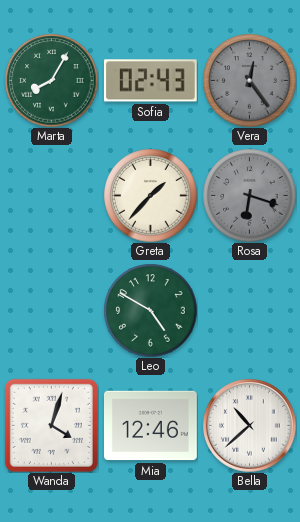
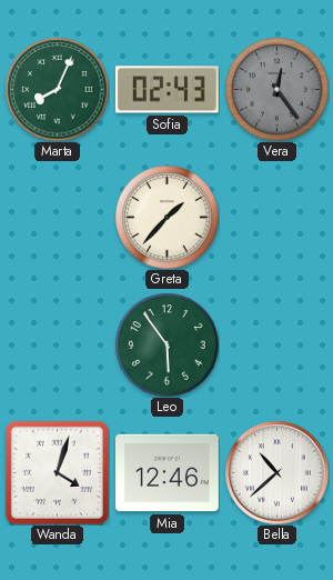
Marta: 8:05 -> 8:04
Rosa: 6:18 -> none
Leo: 4:50 -> 5:54
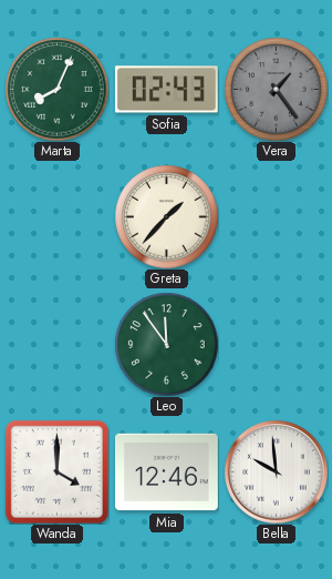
Vera: 12:24 -> 1:24
Leo: 5:54 -> 11:54
Wanda: 4:03 -> 4:00
Bella: 10:38 -> 9:59
